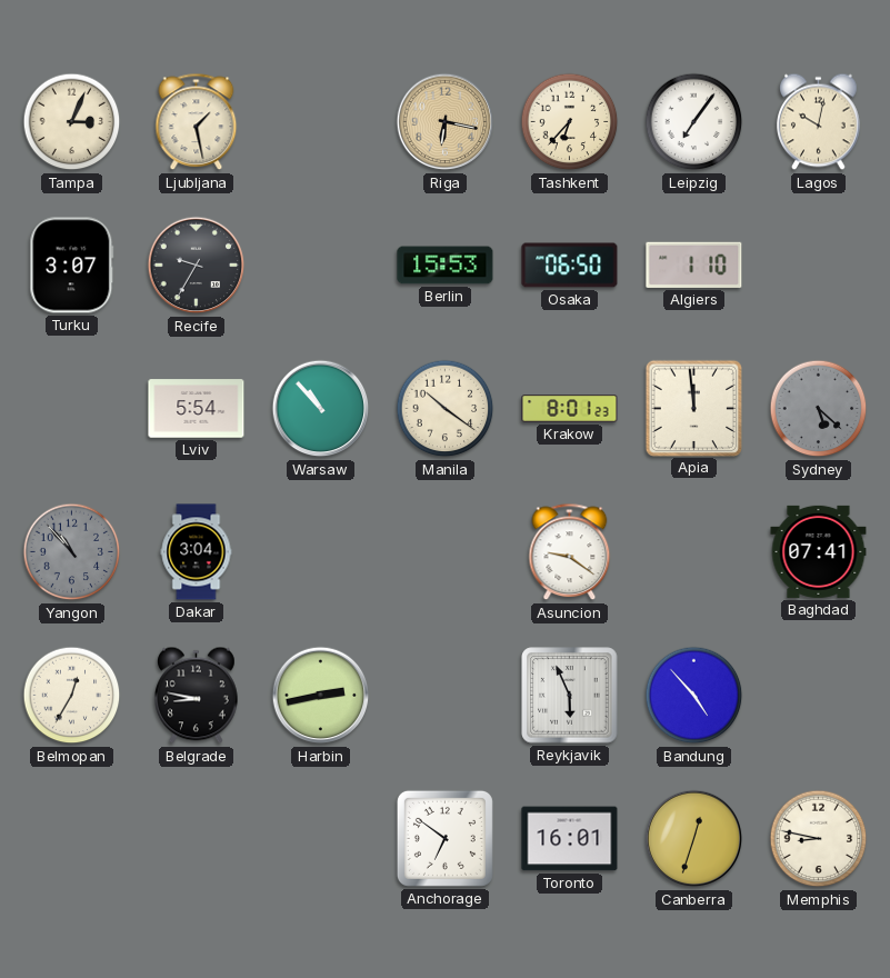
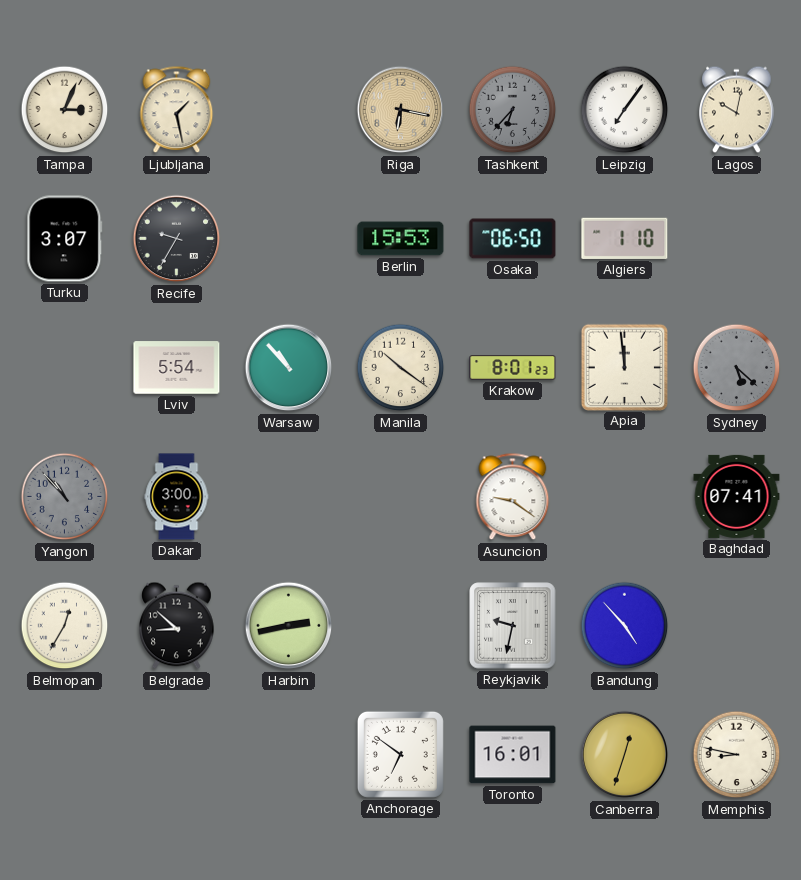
Tashkent dial: cream -> grey
Dakar: 3:04 -> 3:00
Belgrade: 8:47 -> 8:52
Reykjavik: 5:56 -> 9:32
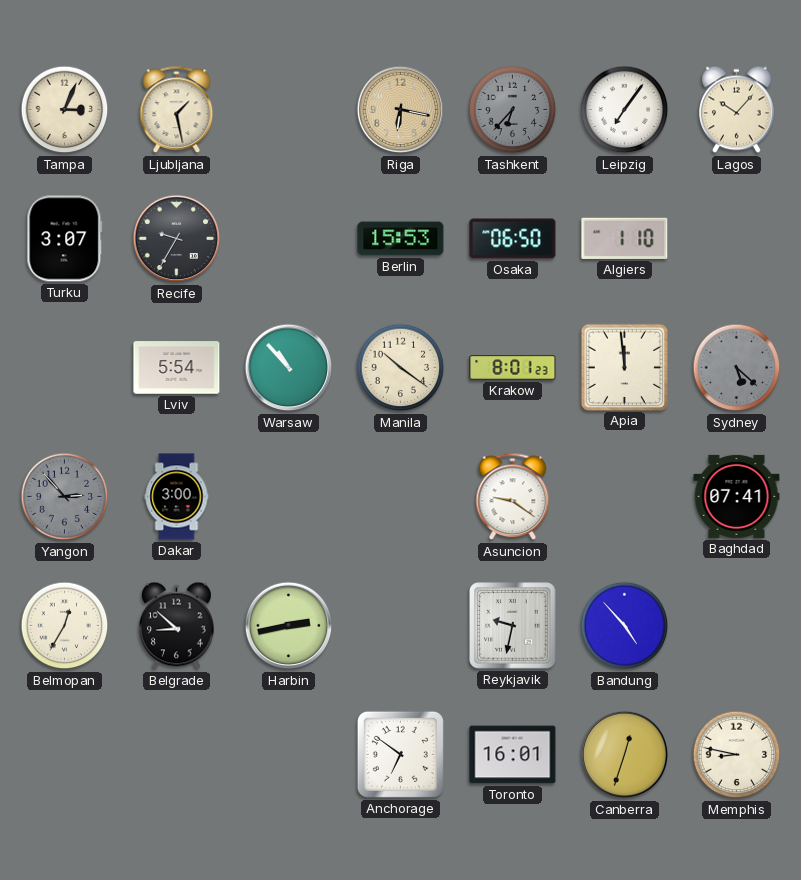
Lagos: 10:02 -> 10:07
Yangon: 10:53 -> 2:53
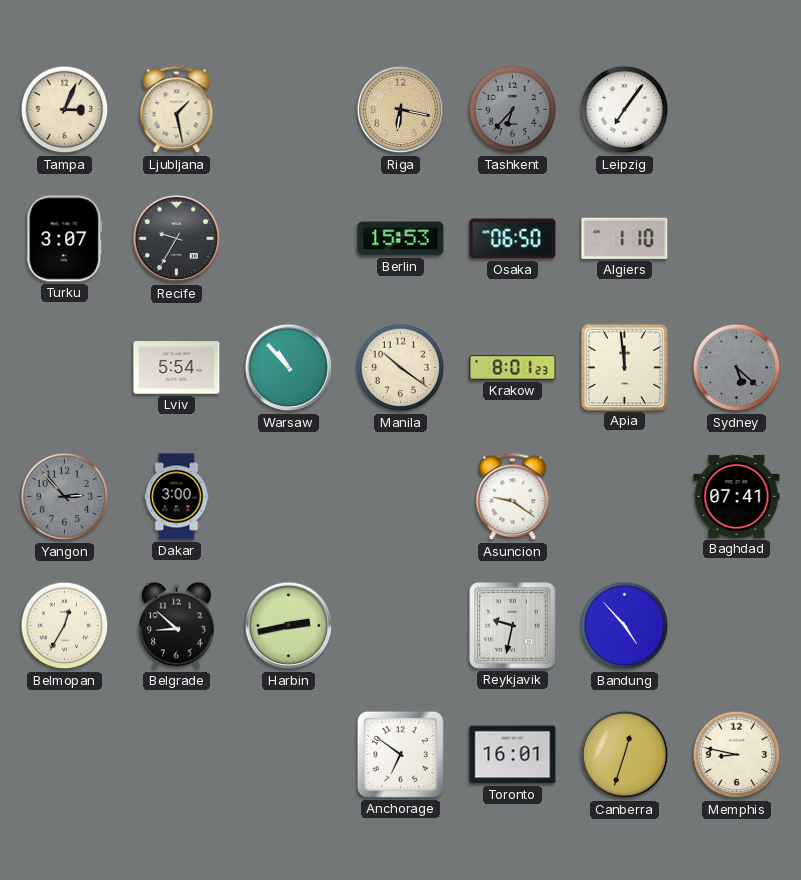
Lagos: 10:07 -> none
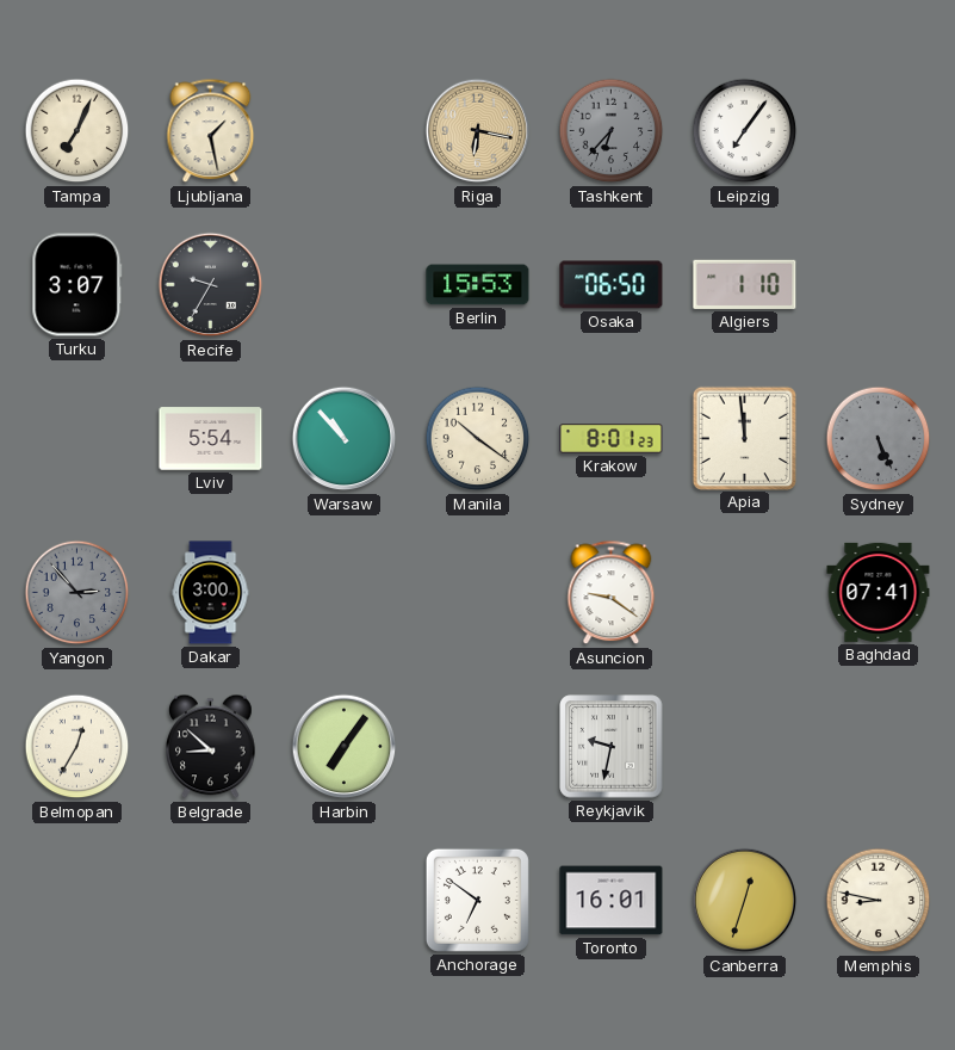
Tampa: 3:04 -> 7:04
Sydney: 5:22 -> 5:26
Harbin: 2:43 -> 7:06
Bandung: 4:53 -> none
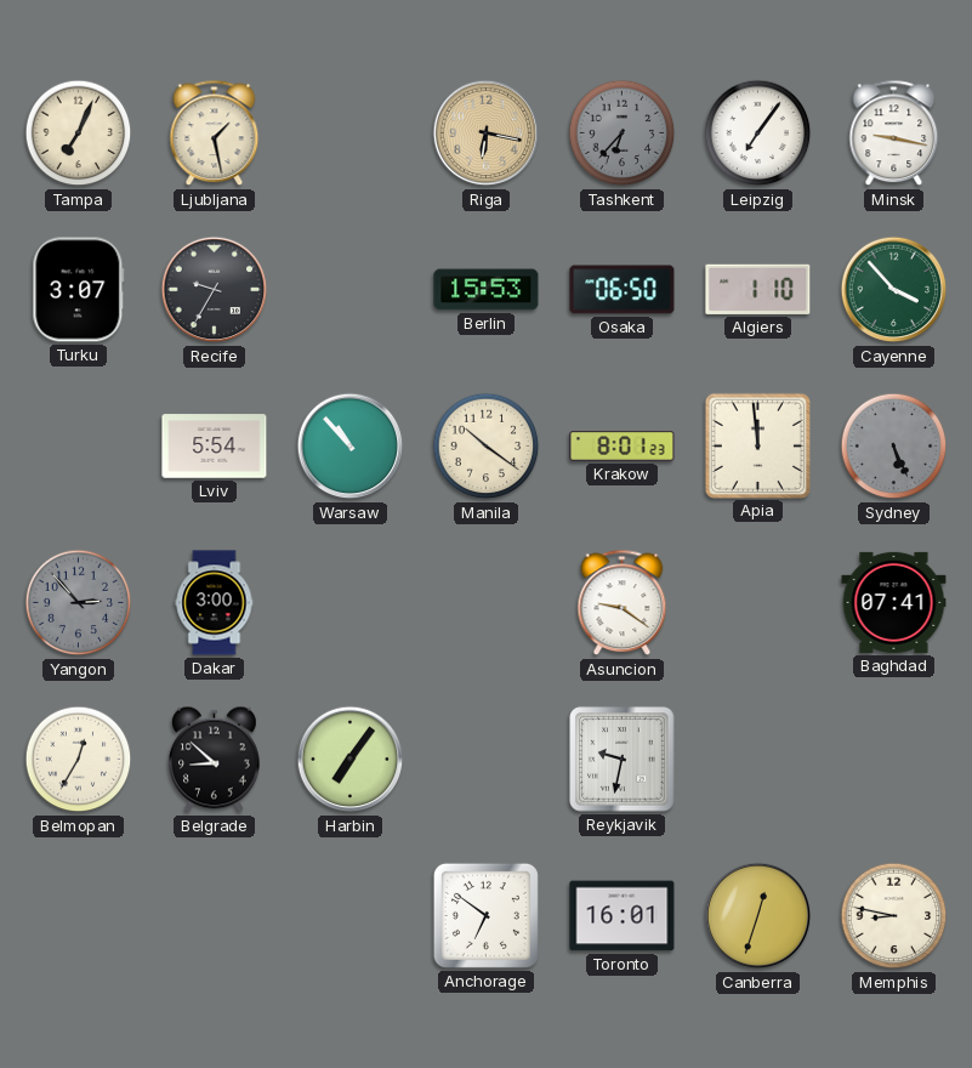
Minsk: none -> 9:17
Cayenne: none -> 3:53
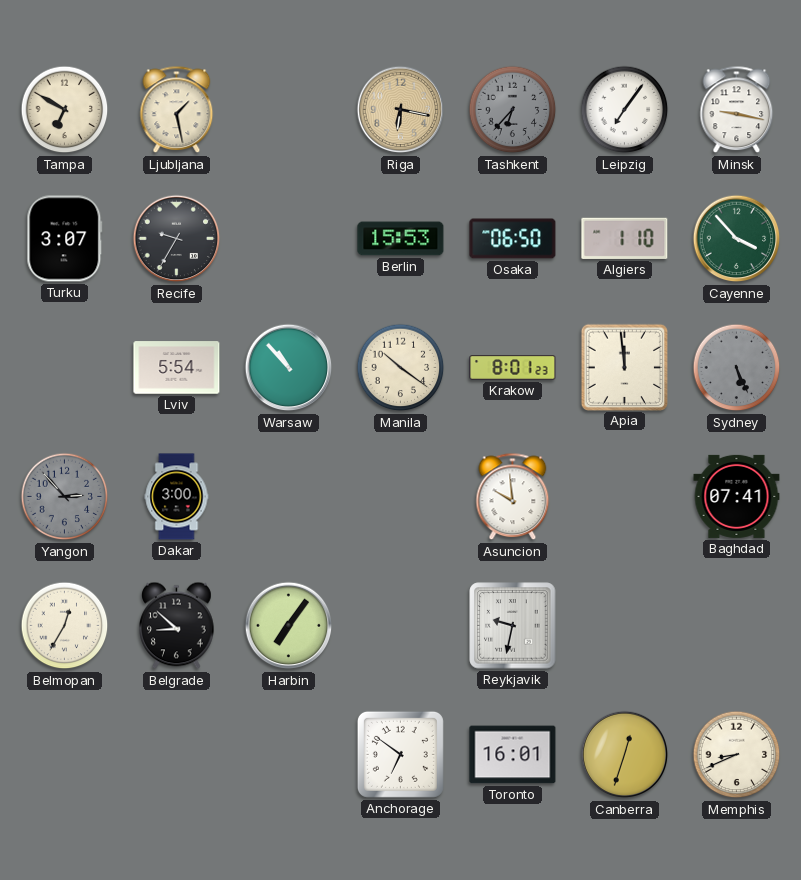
Tampa: 7:04 -> 6:50
Asuncion: 9:21 -> 9:59
Memphis: 8:47 -> 8:41
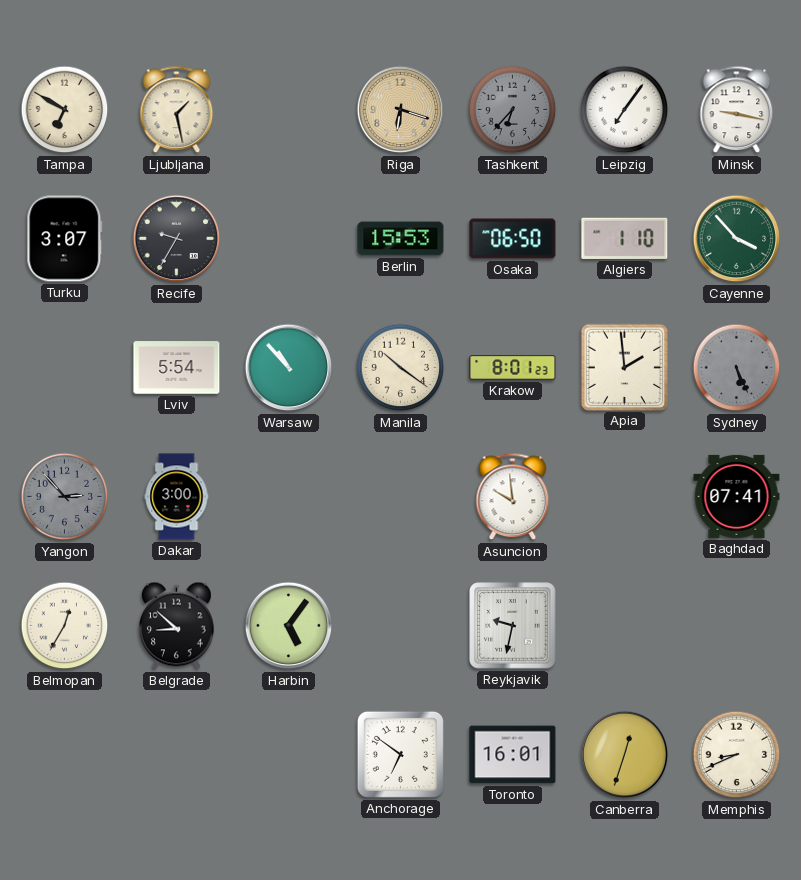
Riga: 6:17 -> 6:18
Apia: 11:59 -> 1:59
Harbin: 7:06 -> 5:06
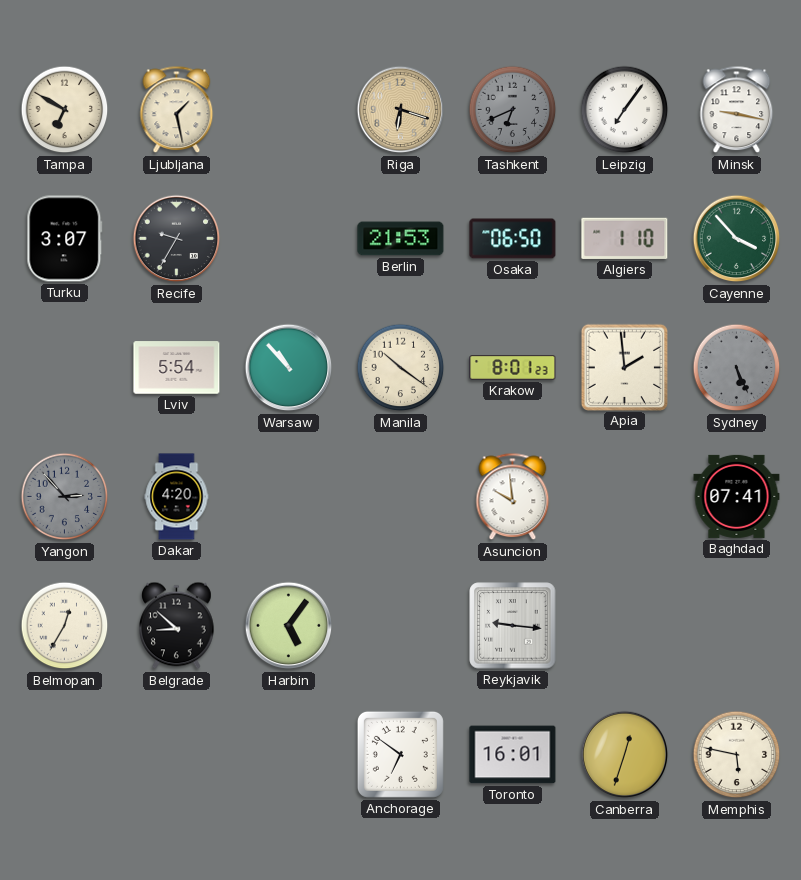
Tashkent: 6:37 -> 6:41
Berlin: 15:53 -> 21:53
Dakar: 3:00 -> 4:20
Reykjavik: 9:32 -> 9:16
Memphis: 8:41 -> 5:47
